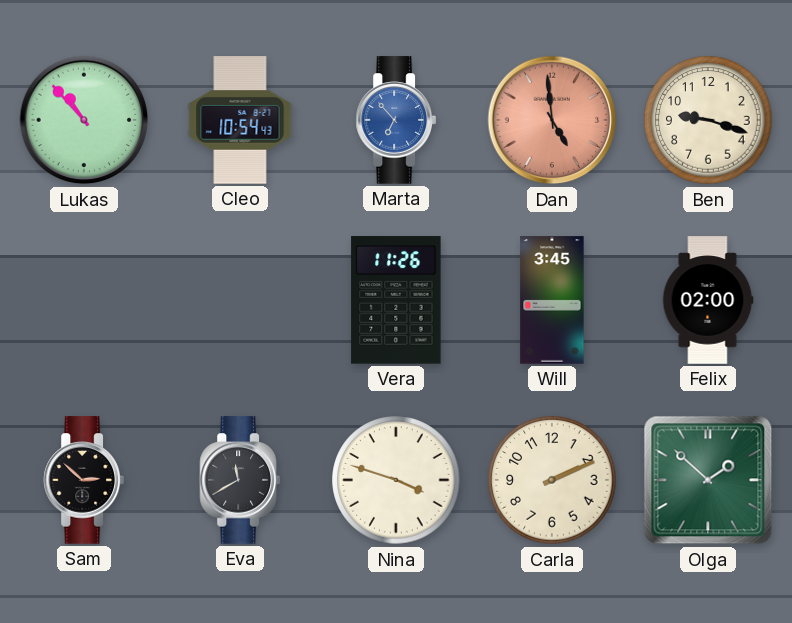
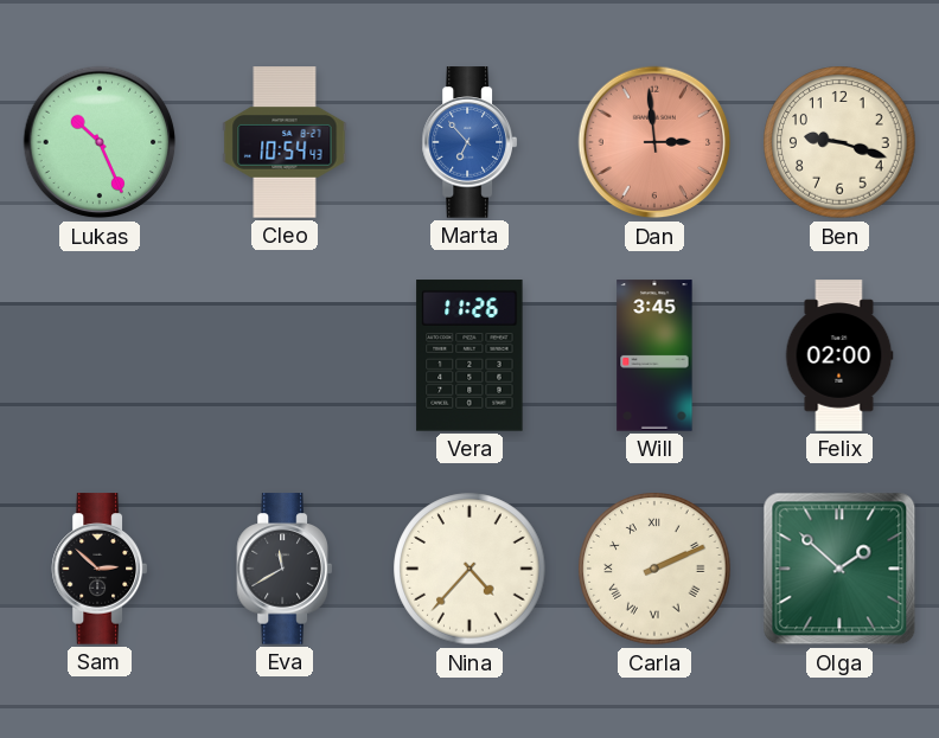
Lukas: 10:53 -> 10:26
Dan: 4:59 -> 2:59
Nina: 3:48 -> 4:37
Carla numerals: Arabic -> Roman
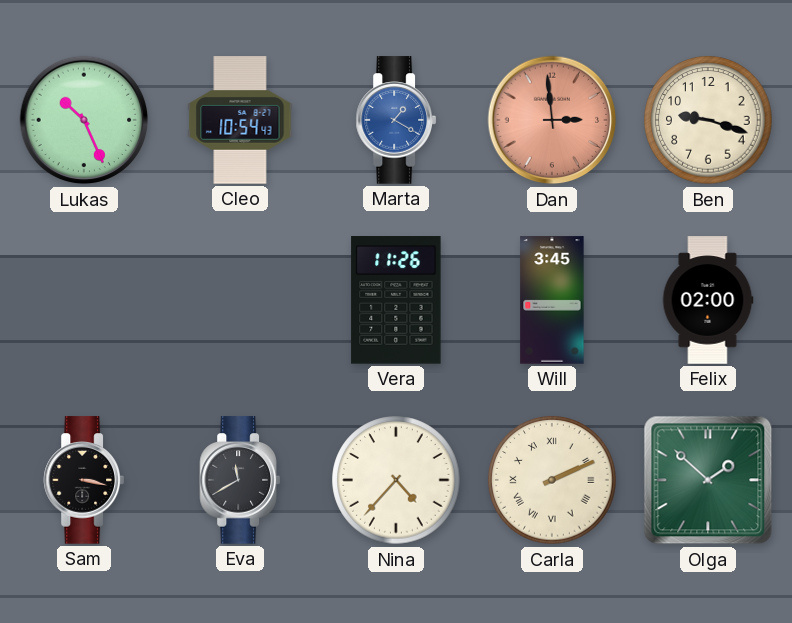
Marta: 6:53 -> 1:20
Sam: 2:52 -> 3:17
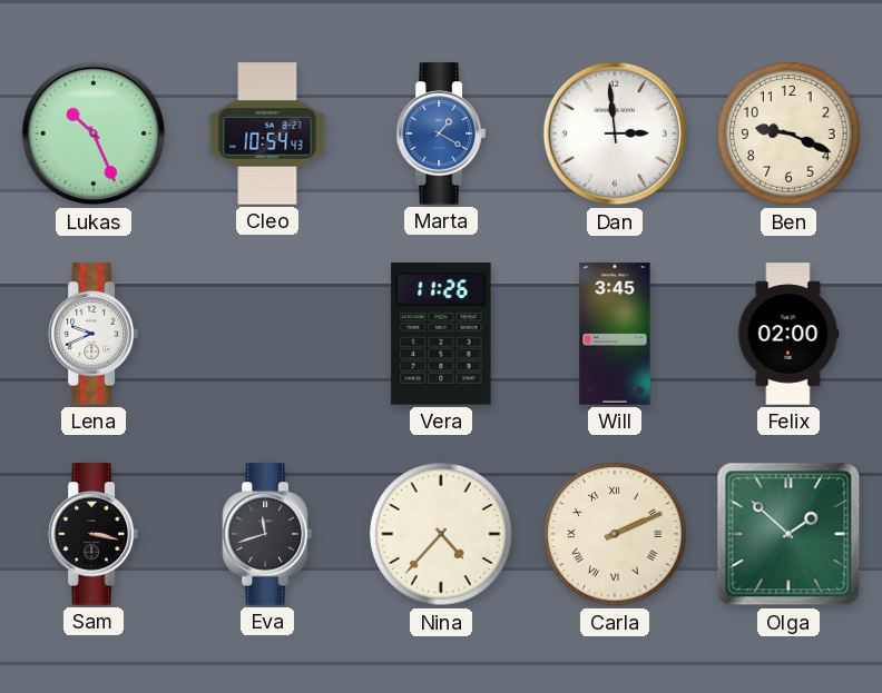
Dan dial: salmon -> white
Ben: 9:18 -> 9:19
Lena: none -> 9:41
Eva: 11:40 -> 11:42
